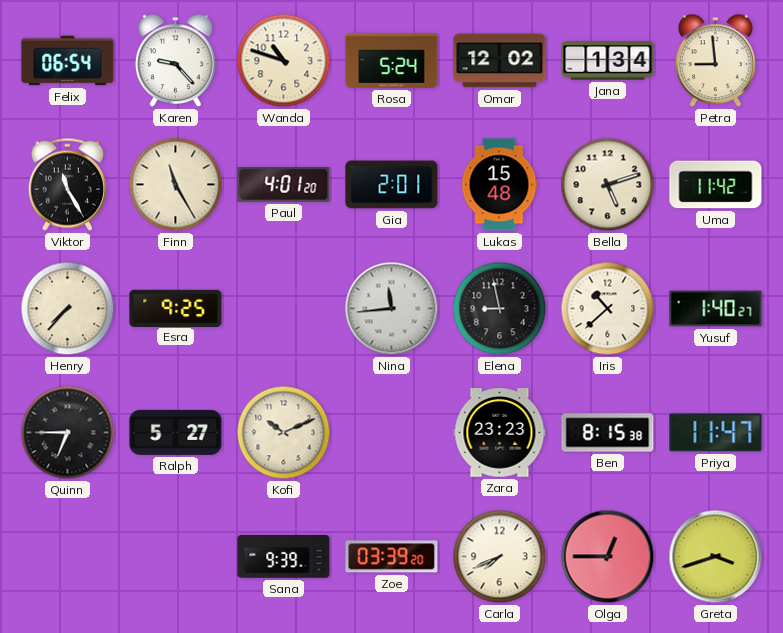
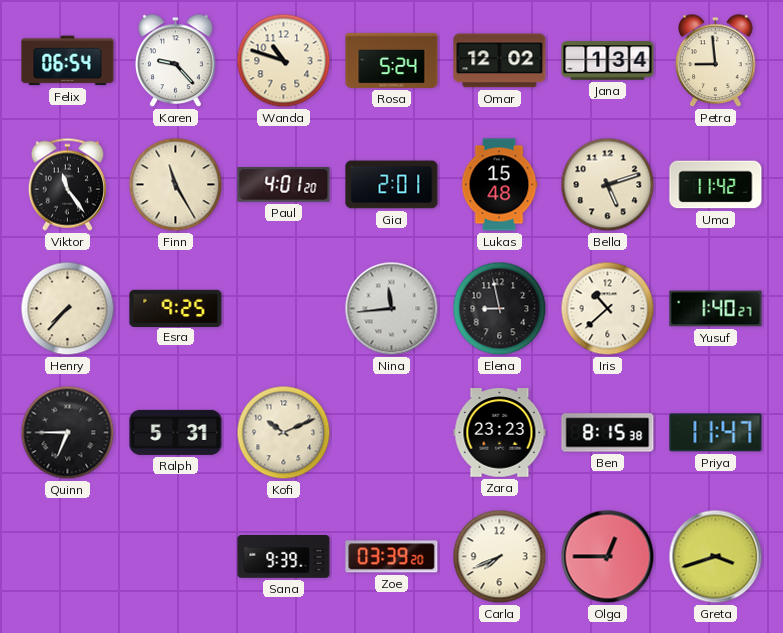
Viktor: 11:25 -> 11:24
Ralph: 5:27 -> 5:31
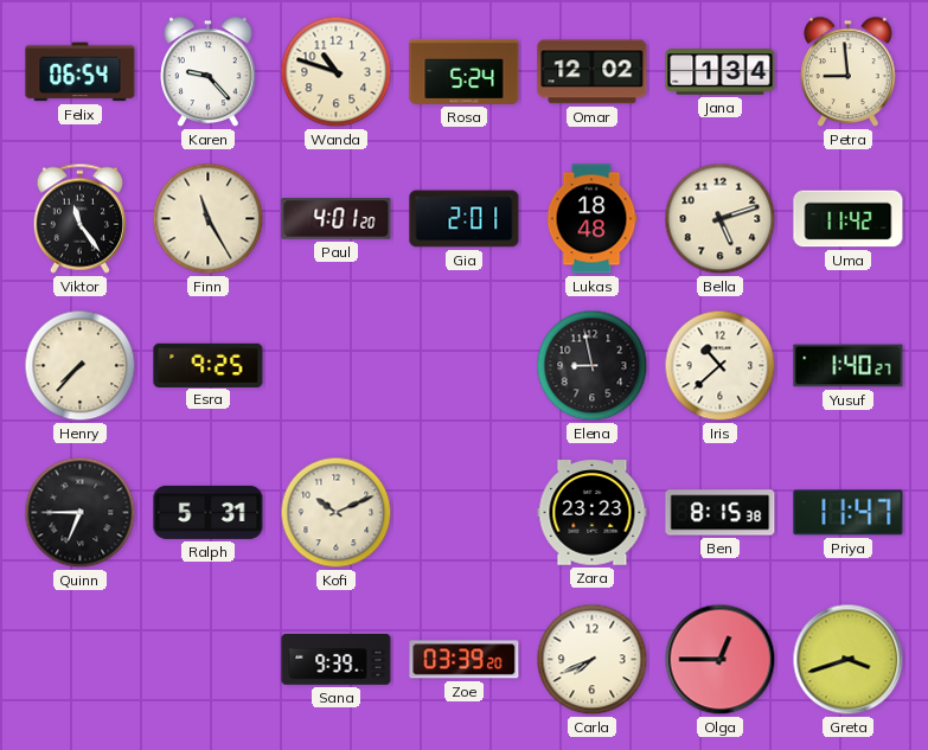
Lukas: 15:48 -> 18:48
Nina: 11:44 -> none
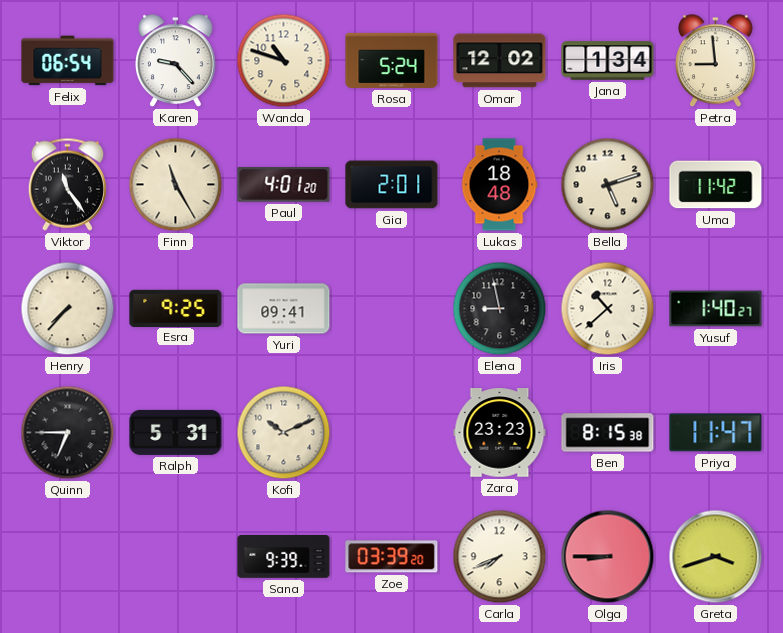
Yuri: none -> 09:41
Olga: 12:45 -> 8:45
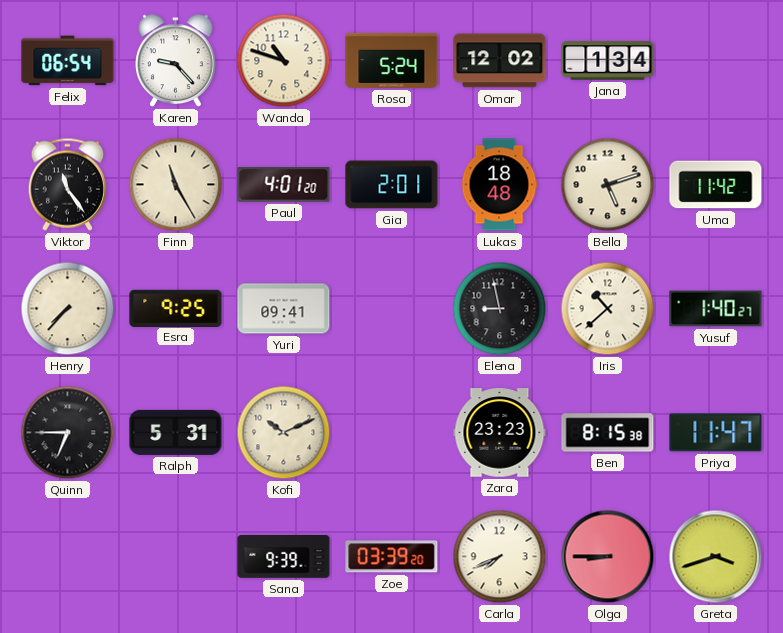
Petra: 8:59 -> none
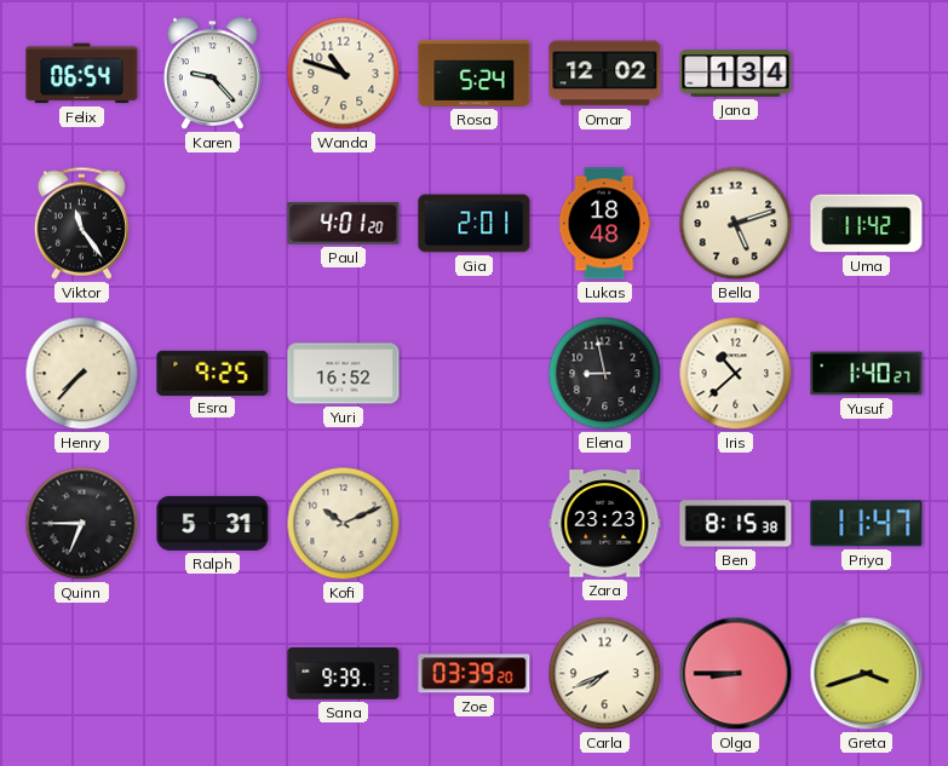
Finn: 11:25 -> none
Yuri: 09:41 -> 16:52
